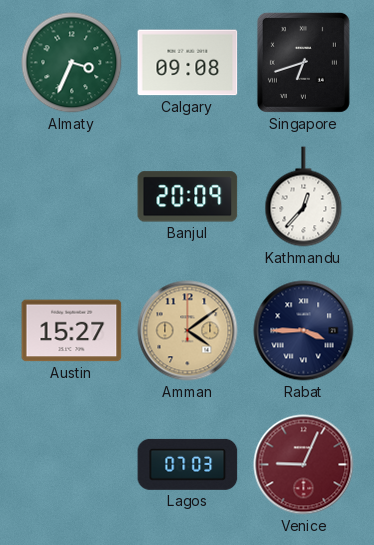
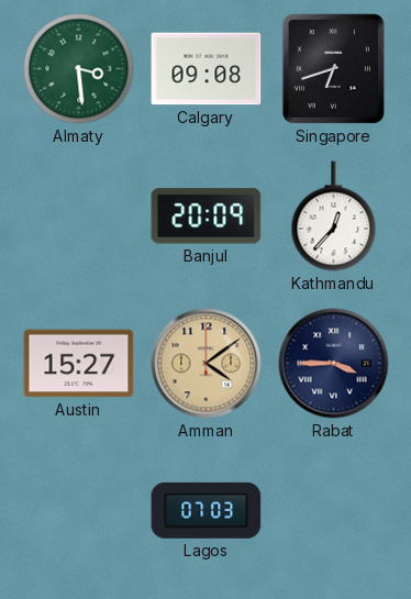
Almaty: 3:34 -> 3:29
Venice: 9:04 -> none
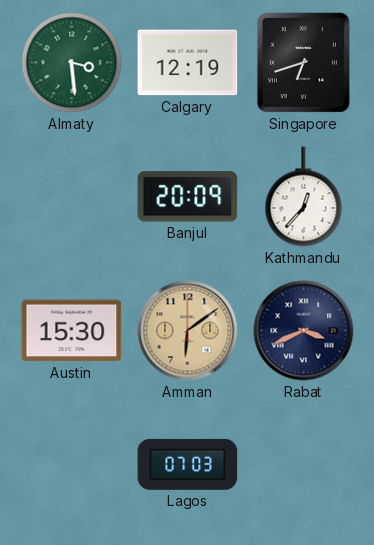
Calgary: 09:08 -> 12:19
Austin: 15:27 -> 15:30
Amman: 4:09 -> 6:09
Rabat: 3:45 -> 3:41
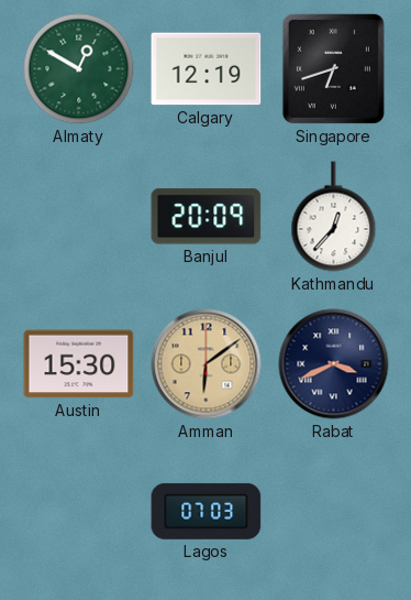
Almaty: 3:29 -> 12:50
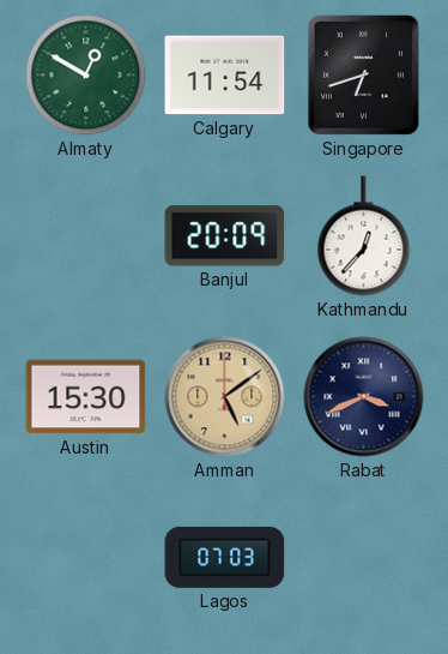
Calgary: 12:19 -> 11:54
Amman: 6:09 -> 5:09
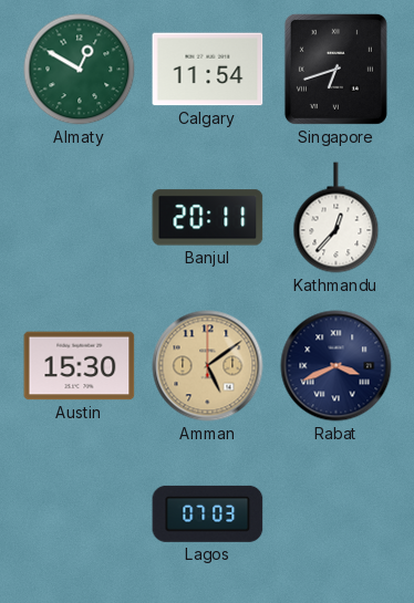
Banjul: 20:09 -> 20:11
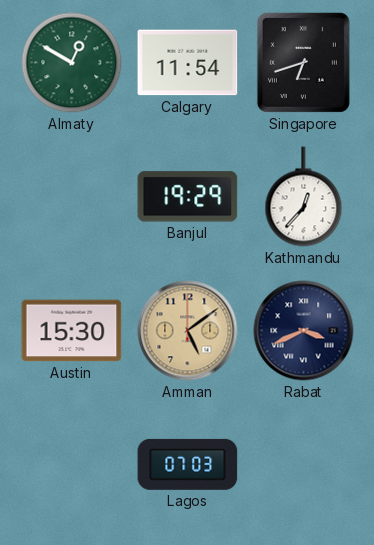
Banjul: 20:11 -> 19:29
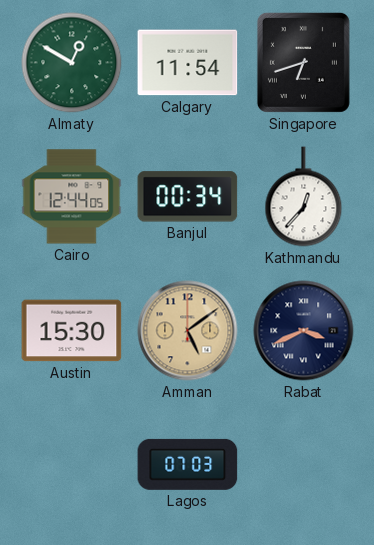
Cairo: none -> 12:44
Banjul: 19:29 -> 00:34
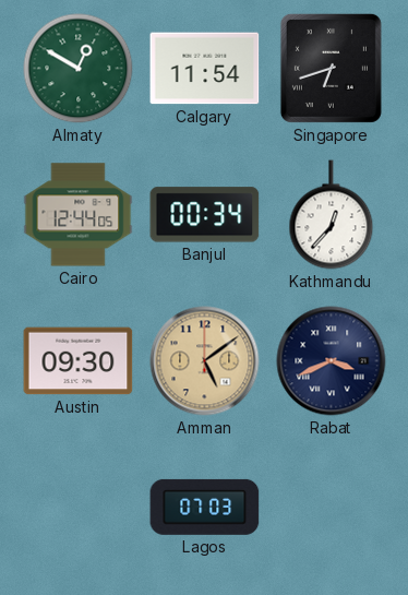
Austin: 15:30 -> 09:30
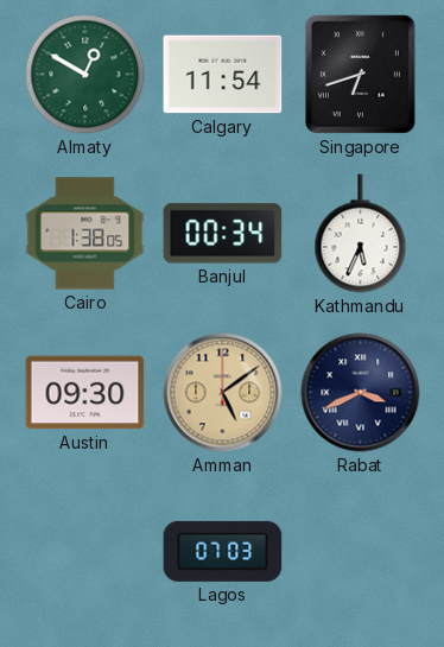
Cairo: 12:44 -> 1:38
Kathmandu: 12:37 -> 5:34
